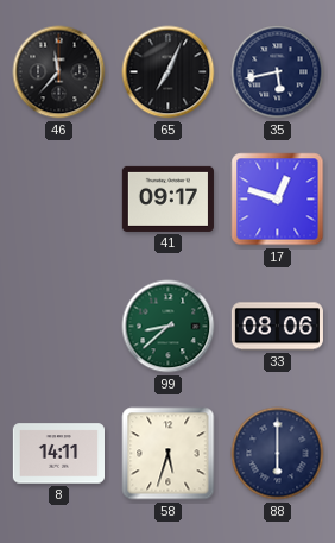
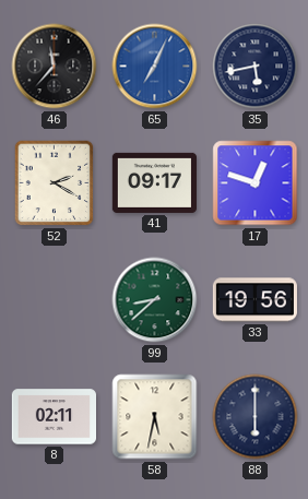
65 dial: black -> blue
52: none -> 2:20
33: 08:06 -> 19:56
8: 14:11 -> 02:11
58: 5:33 -> 5:32
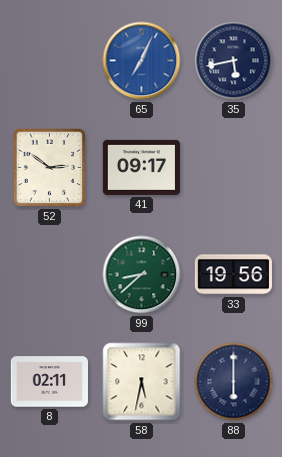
46: 11:37 -> none
52: 2:20 -> 2:51
17: 12:48 -> none
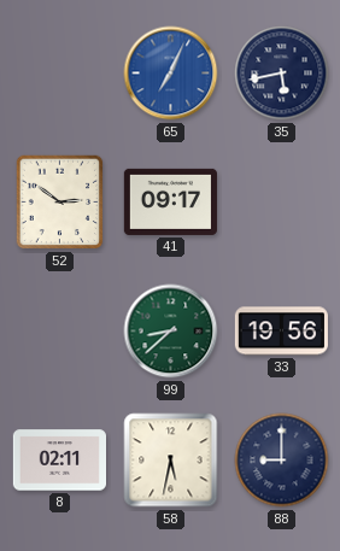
88: 6:00 -> 9:00
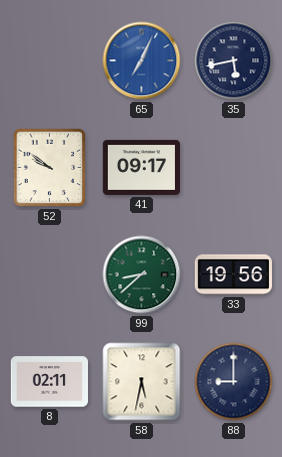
52: 2:51 -> 9:51
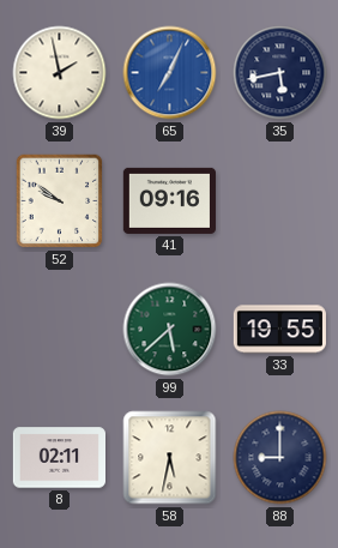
39: none -> 1:58
41: 09:17 -> 09:16
99: 8:38 -> 5:38
33: 19:56 -> 19:55
